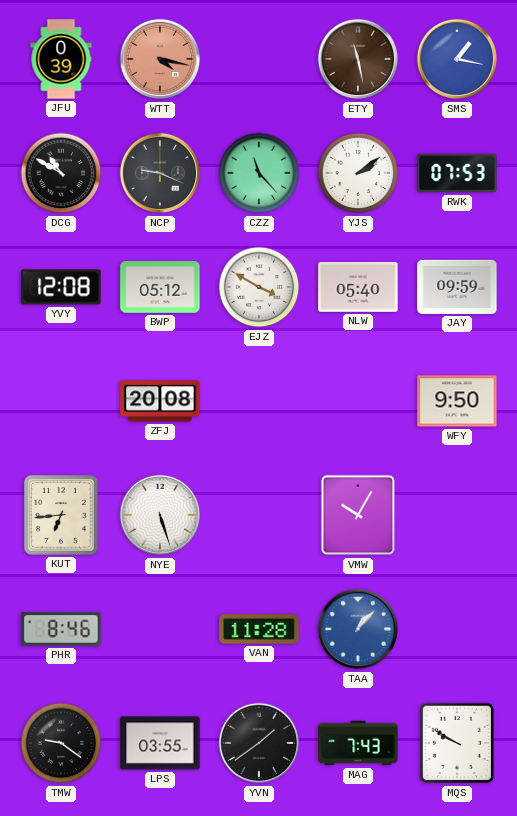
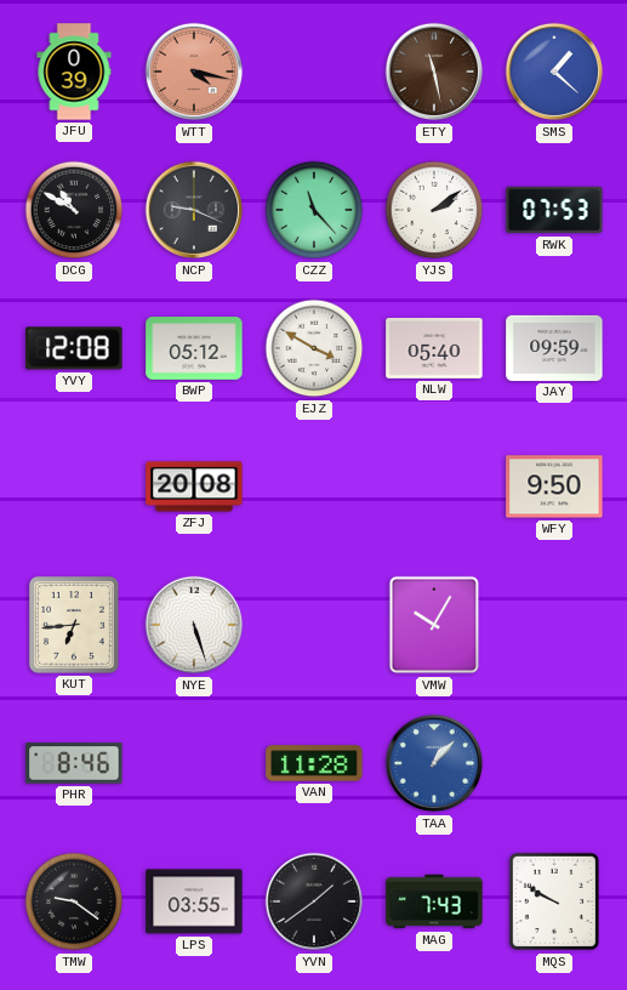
SMS: 1:17 -> 1:22
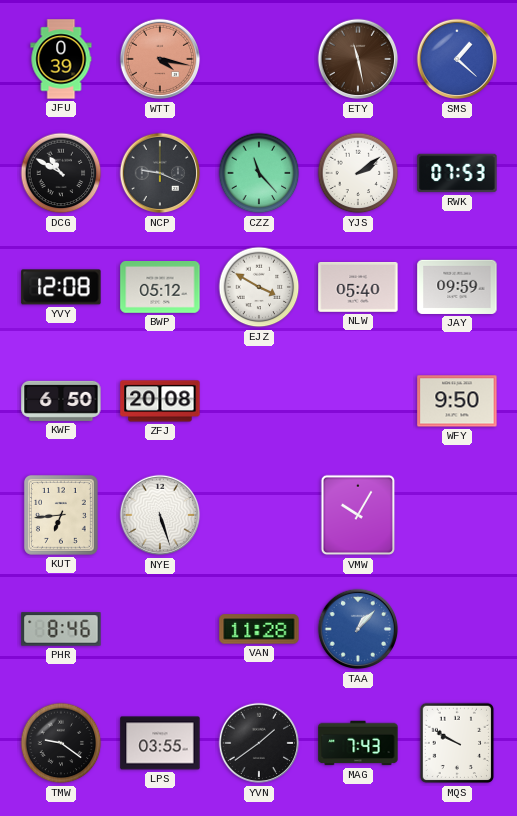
KWF: none -> 6:50
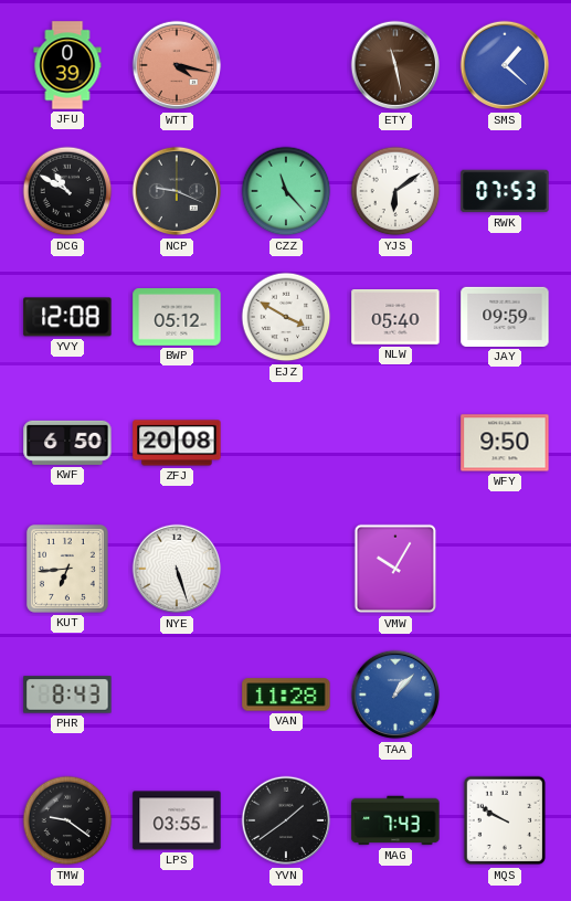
YJS: 2:09 -> 6:09
PHR: 8:46 -> 8:43
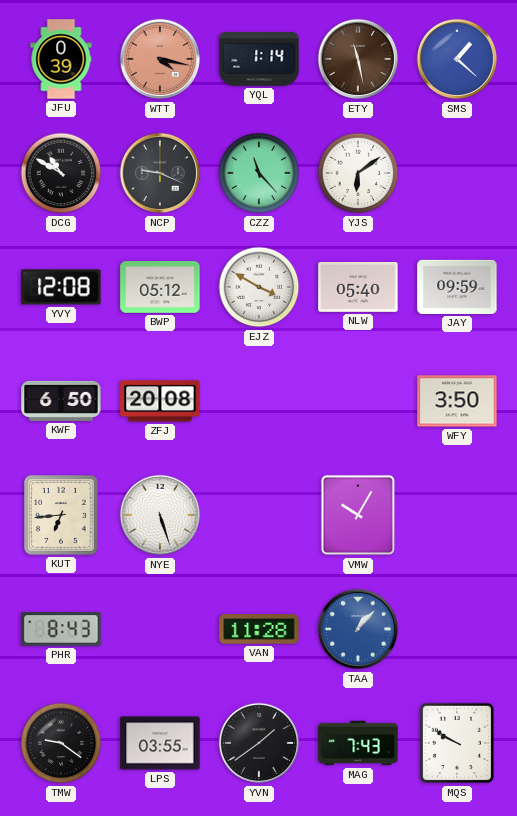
YQL: none -> 1:14
RWK: 07:53 -> none
WFY: 9:50 -> 3:50
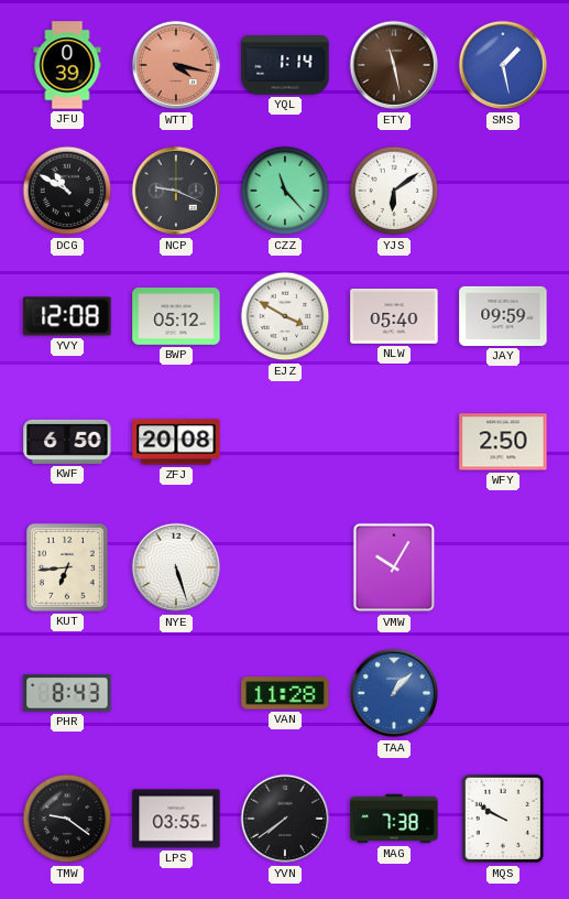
SMS: 1:22 -> 1:28
WFY: 3:50 -> 2:50
YVN: 1:39 -> 7:39
MAG: 7:43 -> 7:38
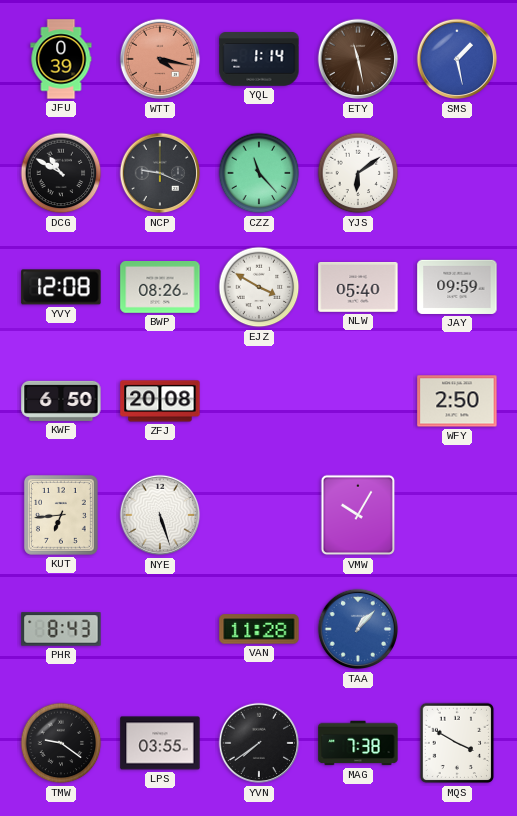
BWP: 05:12 -> 08:26
MQS: 9:50 -> 3:50
